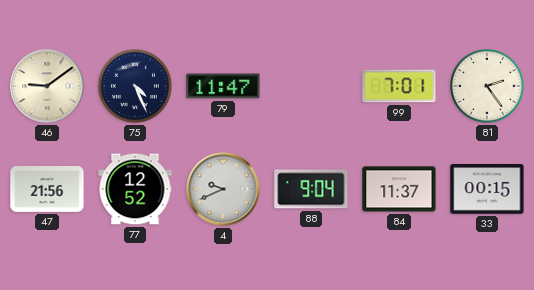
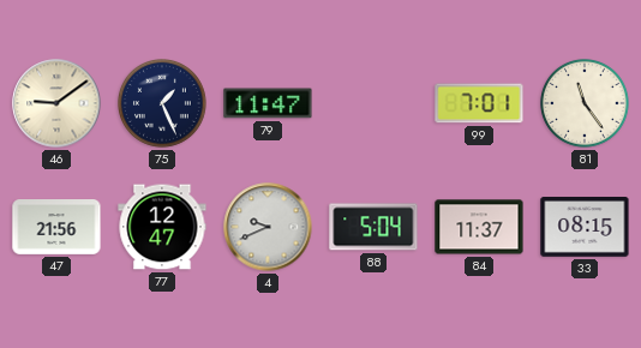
75: 4:26 -> 1:26
81: 2:24 -> 11:24
77: 12:52 -> 12:47
88: 9:04 -> 5:04
33: 00:15 -> 08:15
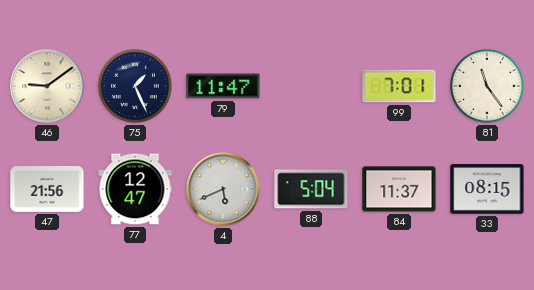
4: 9:41 -> 5:41
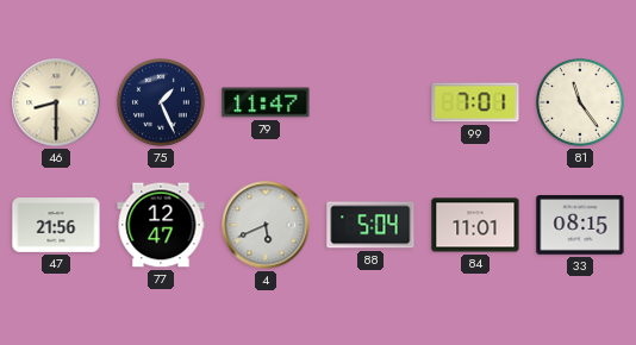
46: 9:09 -> 8:30
84: 11:37 -> 11:01
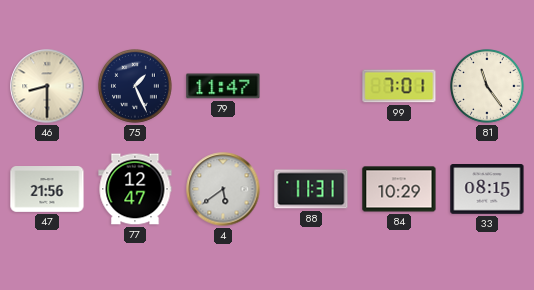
4: 5:41 -> 5:39
88: 5:04 -> 11:31
84: 11:01 -> 10:29
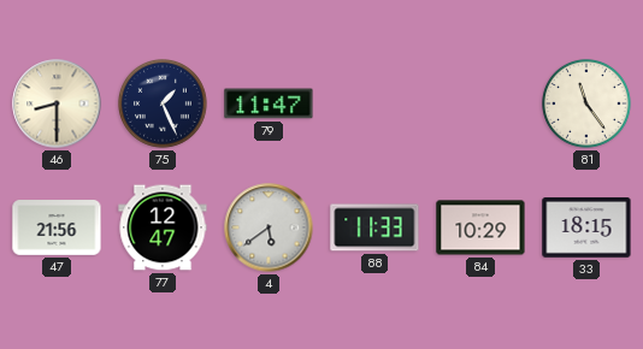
99: 7:01 -> none
88: 11:31 -> 11:33
33: 08:15 -> 18:15
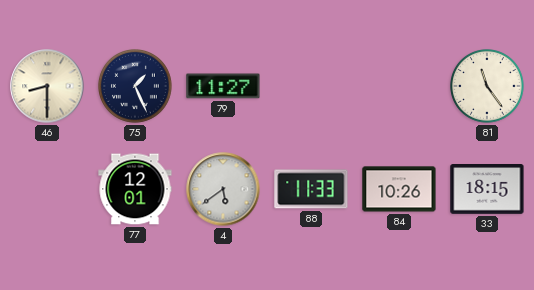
79: 11:47 -> 11:27
47: 21:56 -> none
77: 12:47 -> 12:01
84: 10:29 -> 10:26
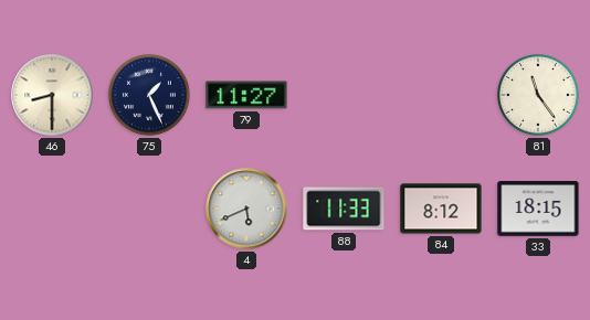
77: 12:01 -> none
4: 5:39 -> 5:41
84: 10:26 -> 8:12
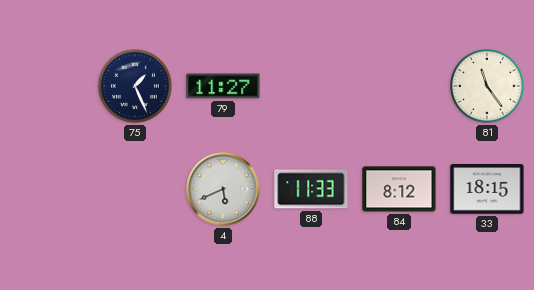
46: 8:30 -> none
